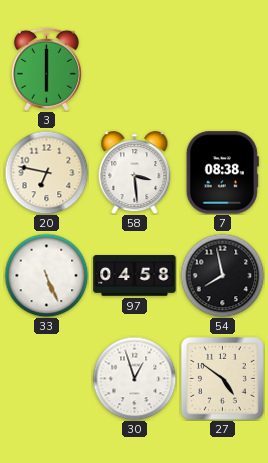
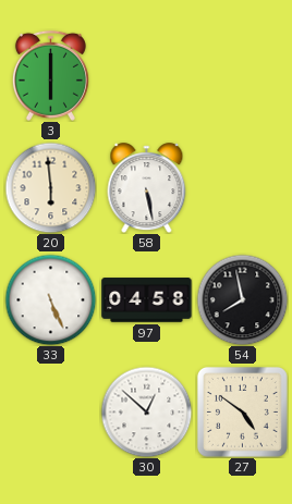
20: 6:47 -> 5:59
58: 3:29 -> 5:28
7: 08:38 -> none
30: 12:57 -> 12:52
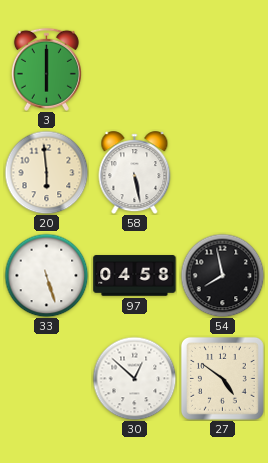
33: 5:26 -> 5:27
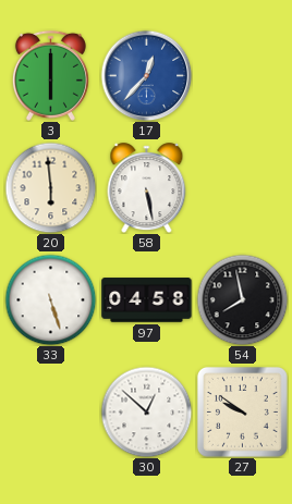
17: none -> 12:37
27: 4:51 -> 9:51
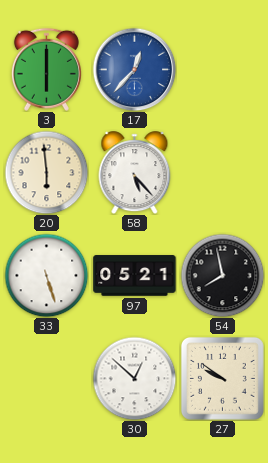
58: 5:28 -> 5:23
97: 04:58 -> 05:21
